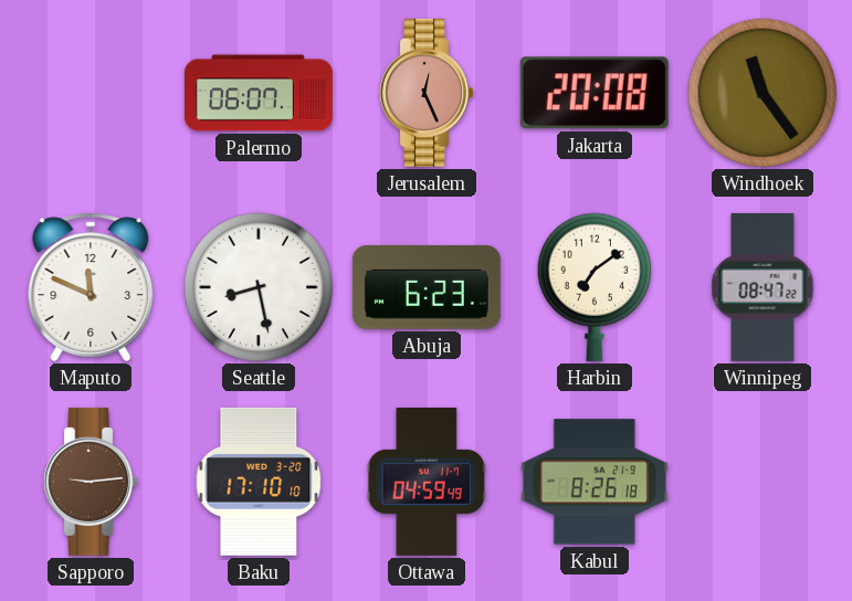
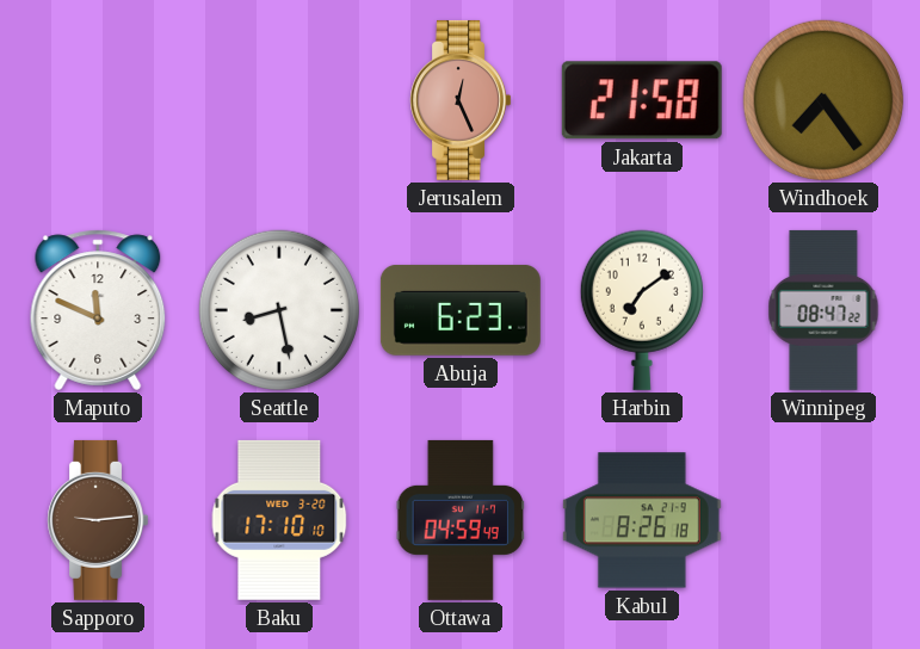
Palermo: 06:07 -> none
Jakarta: 20:08 -> 21:58
Windhoek: 11:24 -> 7:24
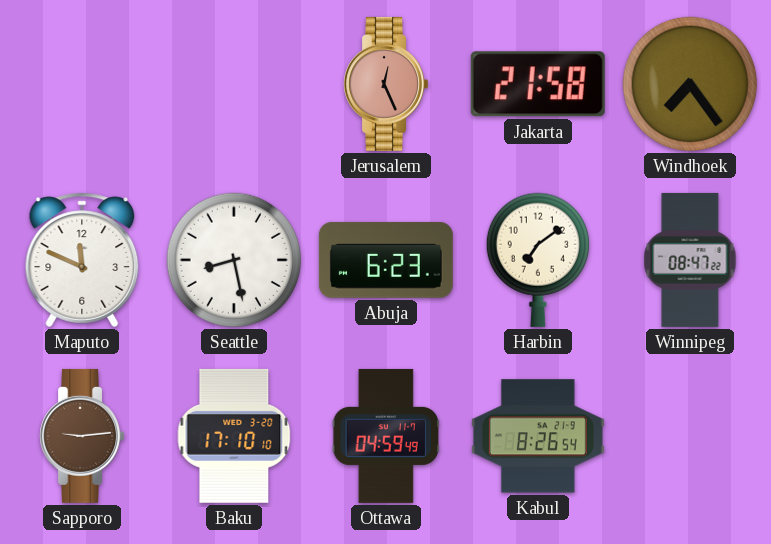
Kabul: 8:26:18 -> 8:26:54
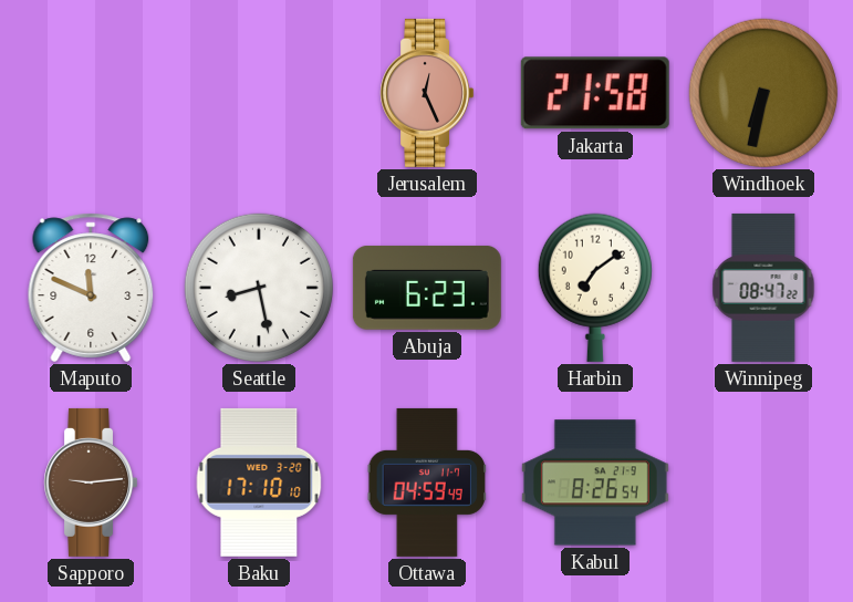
Windhoek: 7:24 -> 6:32
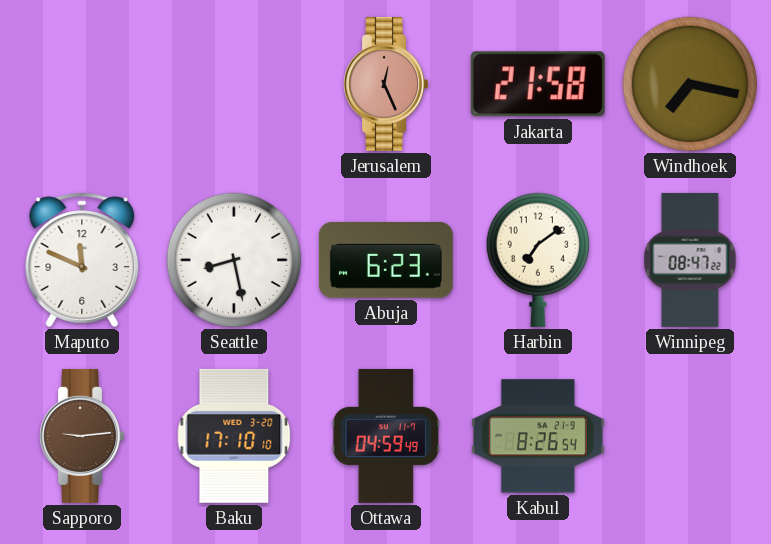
Windhoek: 6:32 -> 7:17
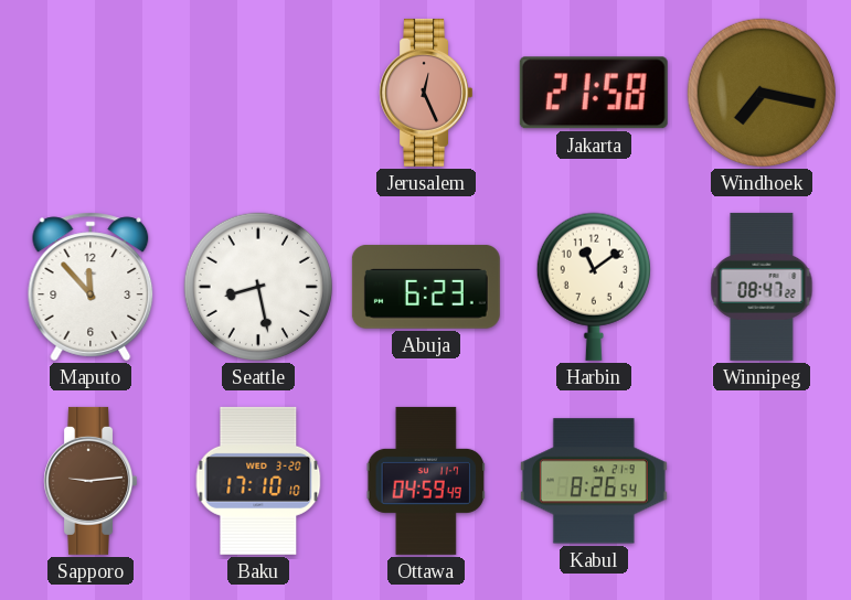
Maputo: 11:49 -> 11:53
Harbin: 7:09 -> 11:09
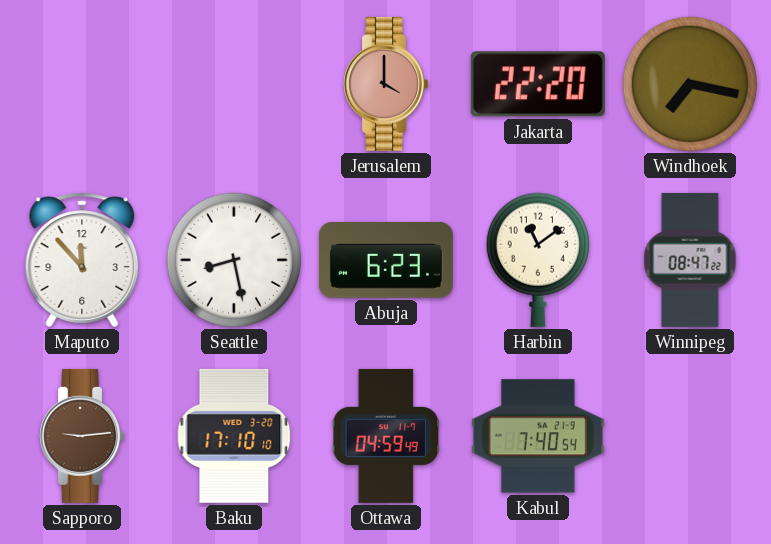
Jerusalem: 12:26 -> 4:00
Jakarta: 21:58 -> 22:20
Kabul: 8:26 -> 7:40
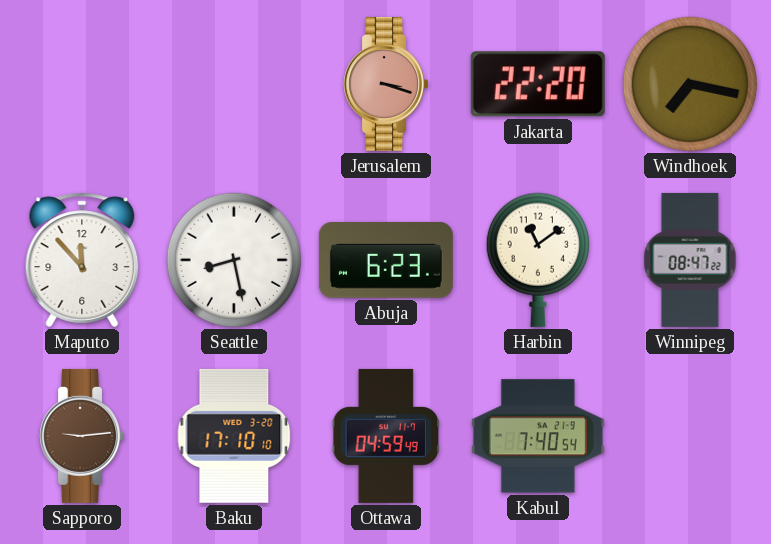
Jerusalem: 4:00 -> 3:18
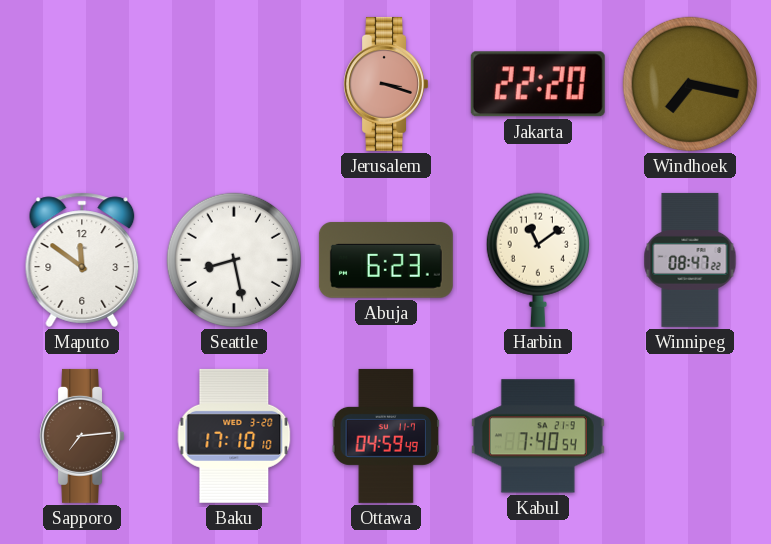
Maputo: 11:53 -> 11:51
Sapporo: 9:14 -> 7:14
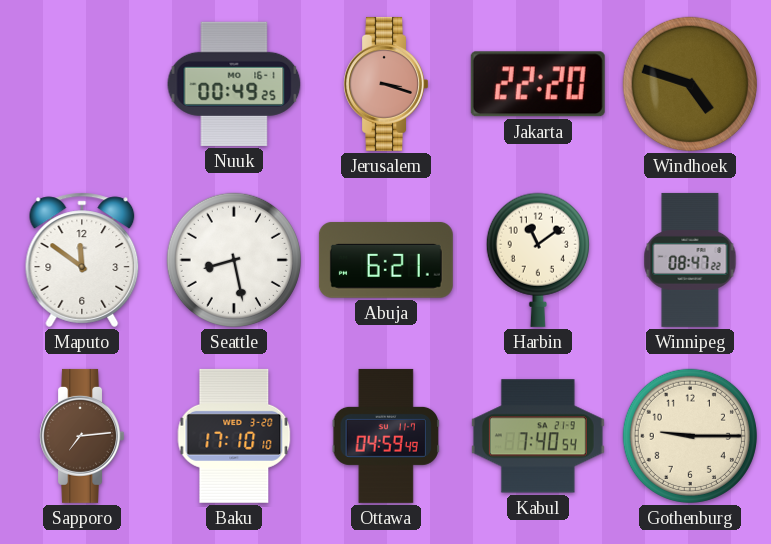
Nuuk: none -> 00:49
Windhoek: 7:17 -> 4:48
Abuja: 6:23 -> 6:21
Gothenburg: none -> 9:15
